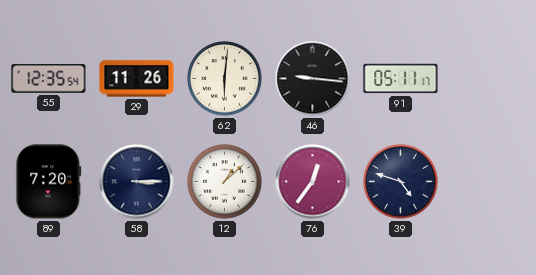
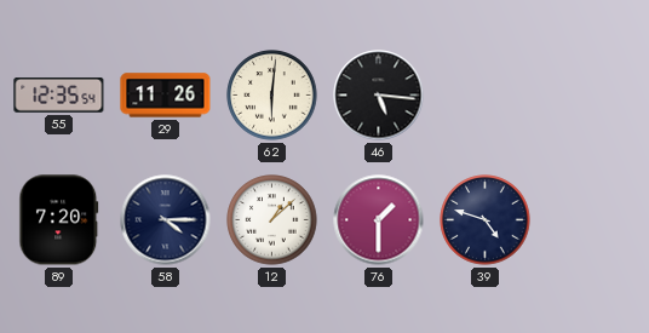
46: 9:16 -> 5:16
91: 05:11 -> none
58: 3:15 -> 4:15
76: 12:36 -> 1:30
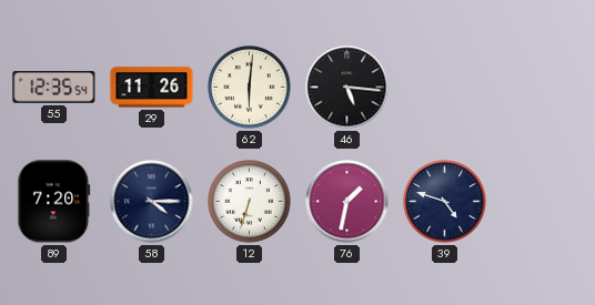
12: 1:08 -> 6:33
76: 1:30 -> 1:32
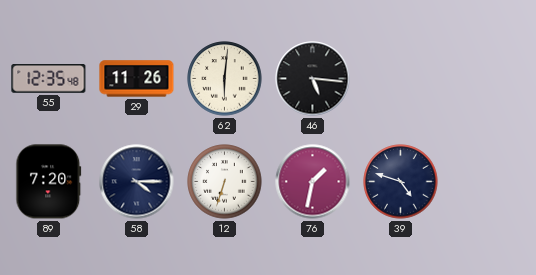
55: 12:35:54 -> 12:35:48
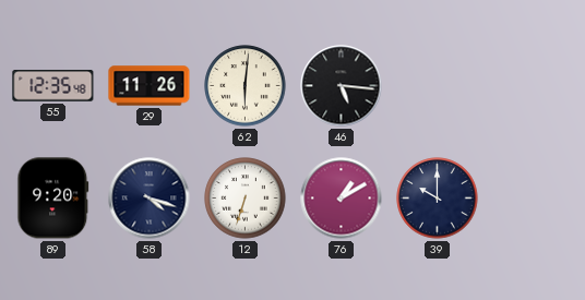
89: 7:20 -> 9:20
58: 4:15 -> 4:18
76: 1:32 -> 1:10
39: 4:48 -> 10:00
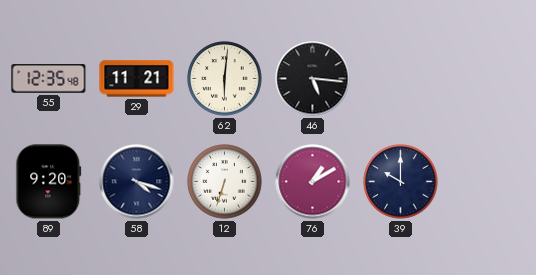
29: 11:26 -> 11:21
